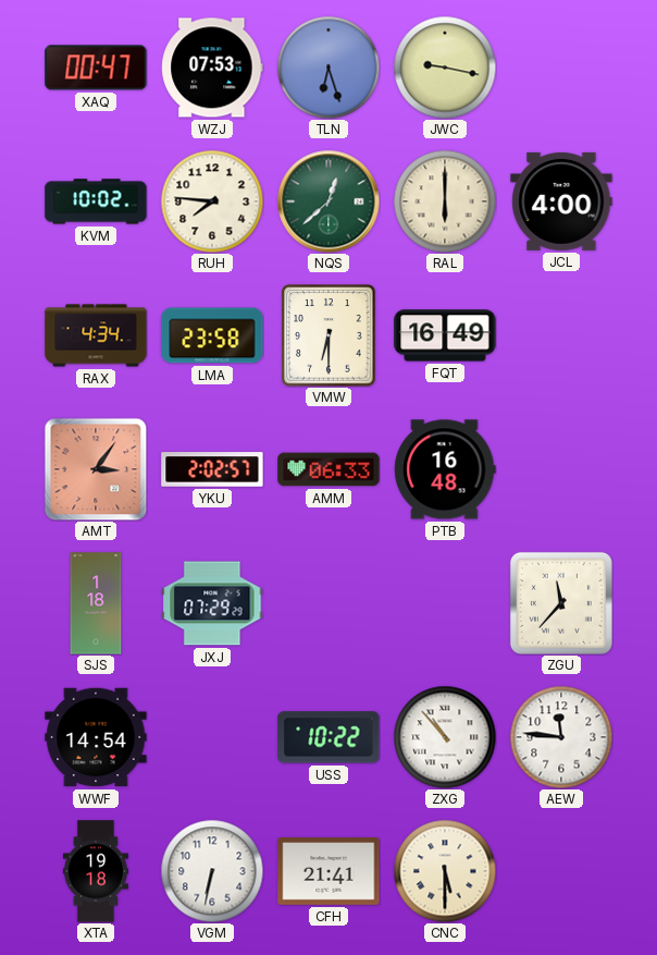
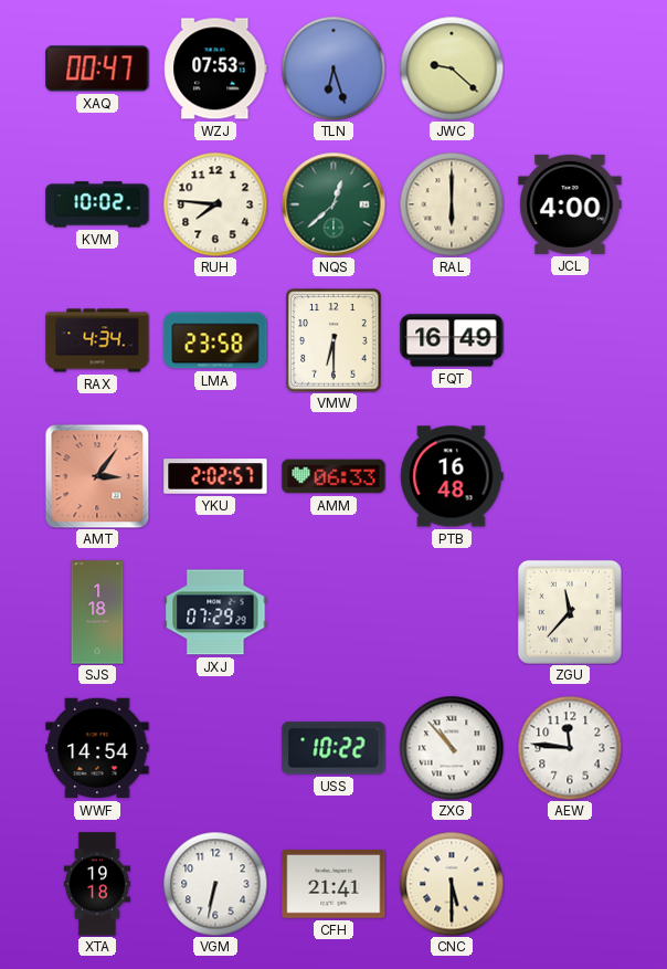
JWC: 9:17 -> 9:22
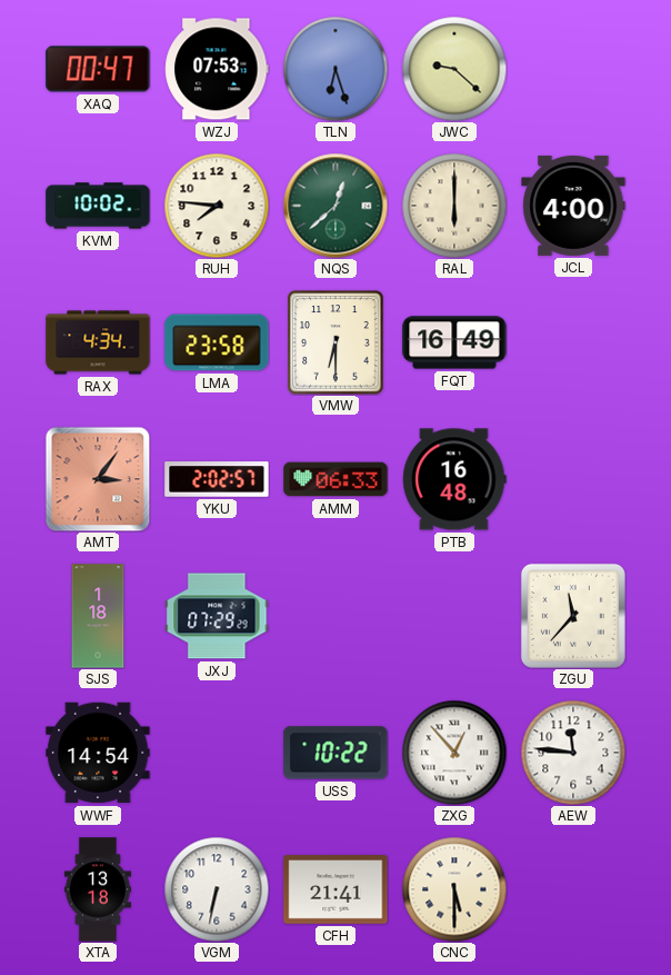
ZXG: 10:53 -> 12:53
XTA: 19:18 -> 13:18
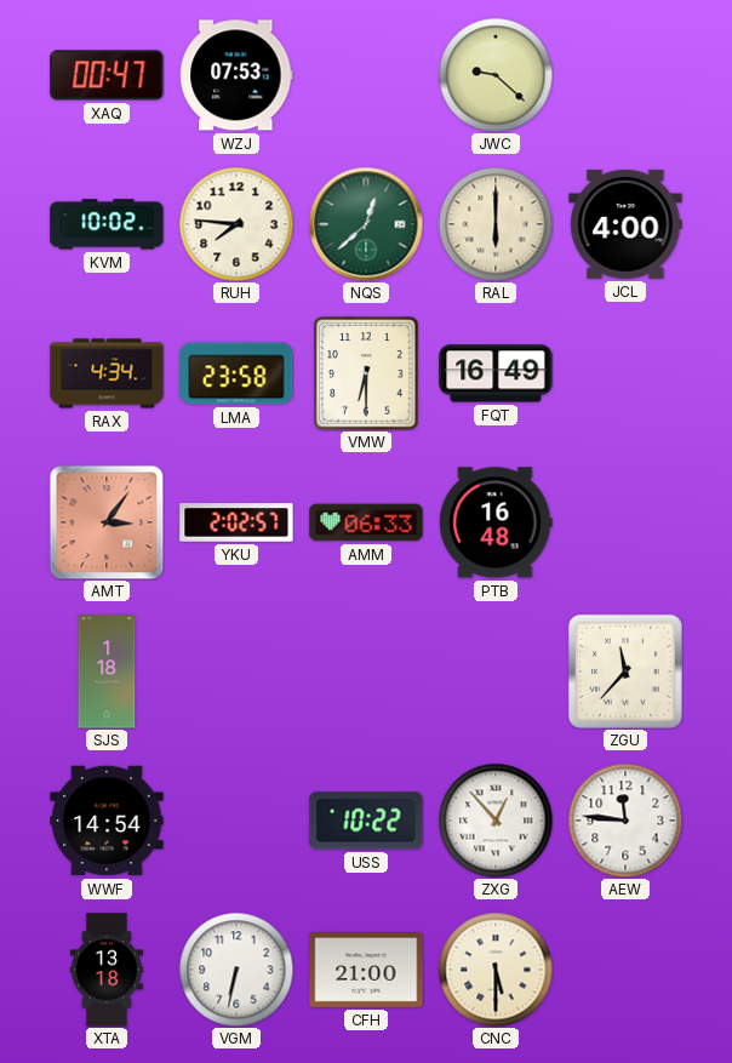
TLN: 6:27 -> none
JXJ: 07:29 -> none
CFH: 21:41 -> 21:00
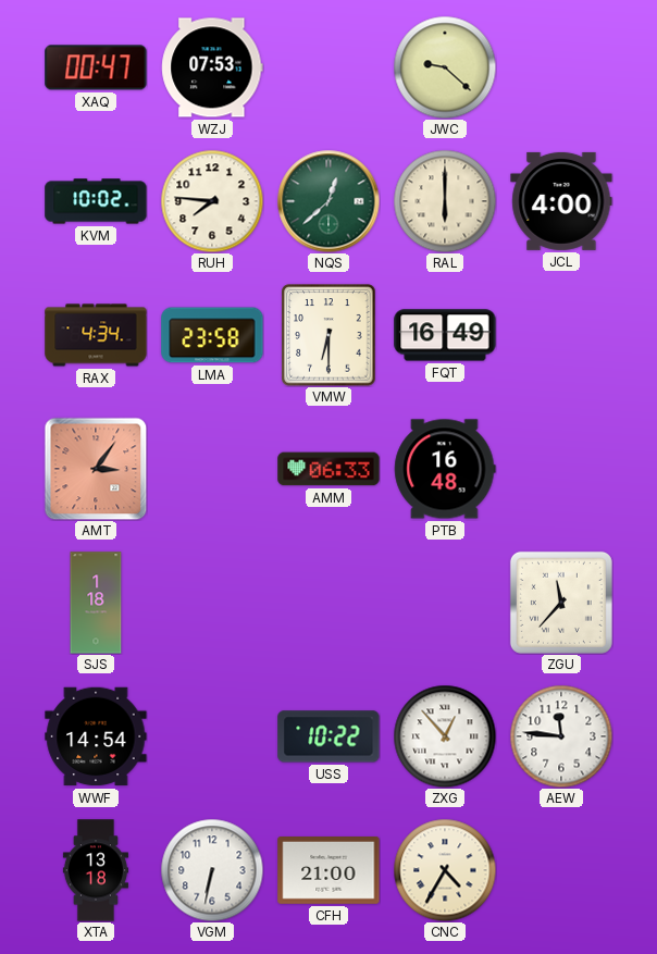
YKU: 2:02 -> none
CNC: 5:30 -> 4:35
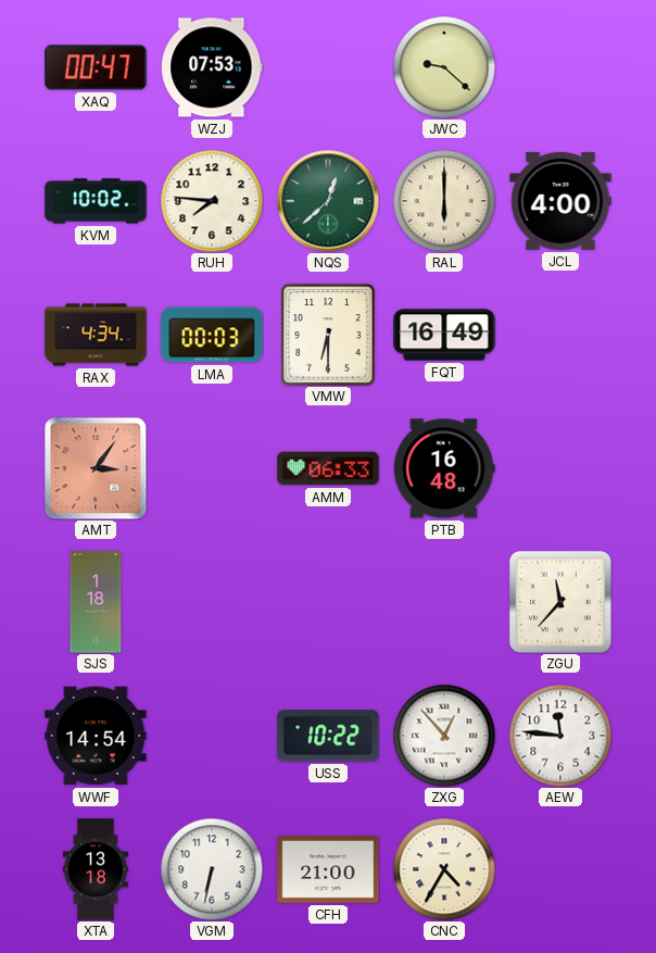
LMA: 23:58 -> 00:03
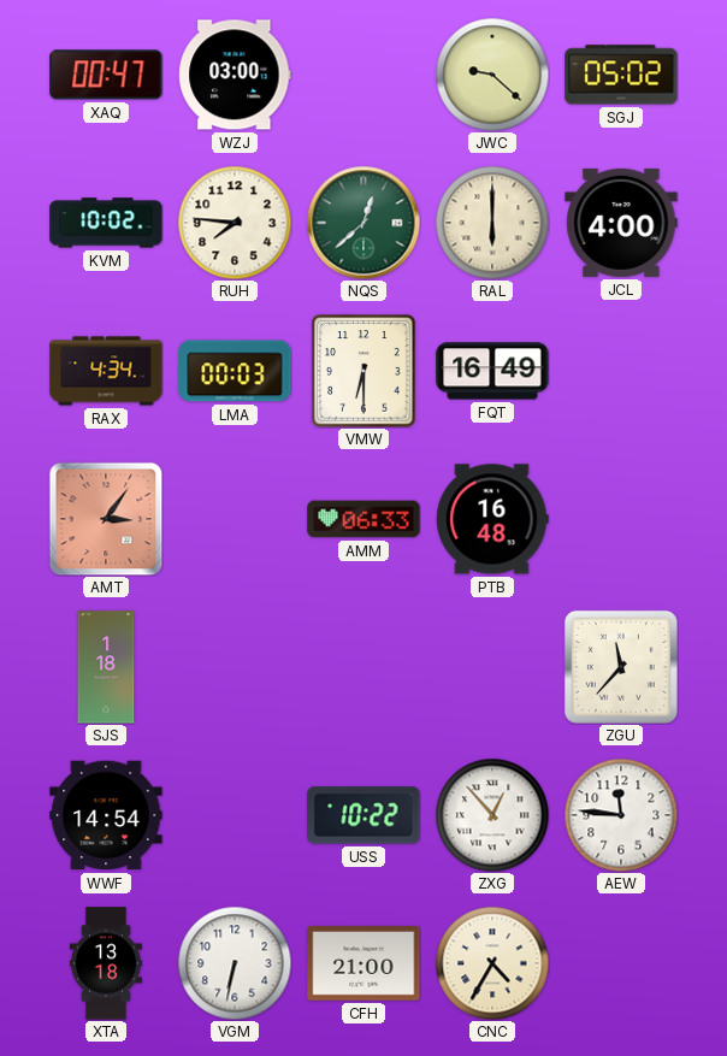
WZJ: 07:53 -> 03:00
SGJ: none -> 05:02
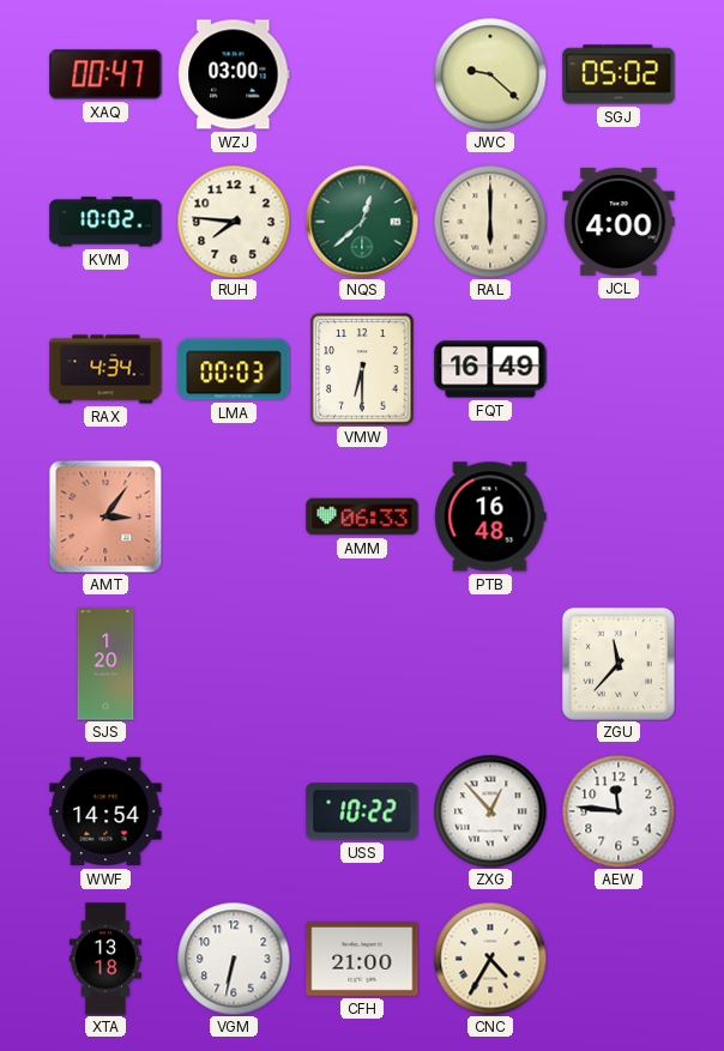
SJS: 1:18 -> 1:20
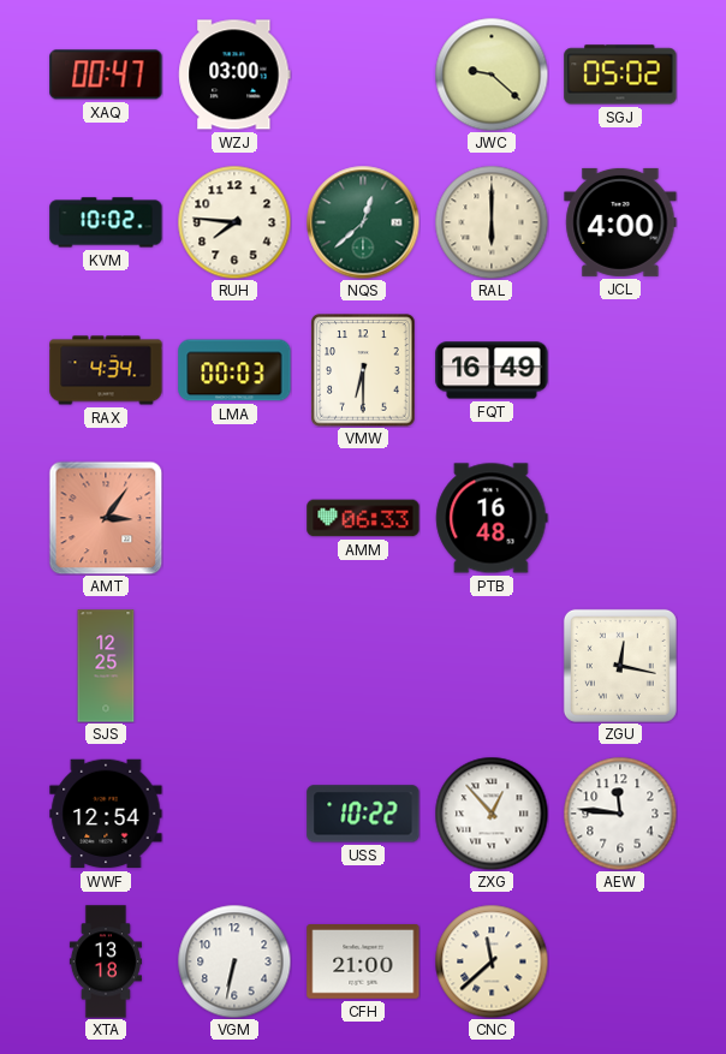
SJS: 1:20 -> 12:25
ZGU: 11:37 -> 12:17
WWF: 14:54 -> 12:54
CNC: 4:35 -> 11:38
